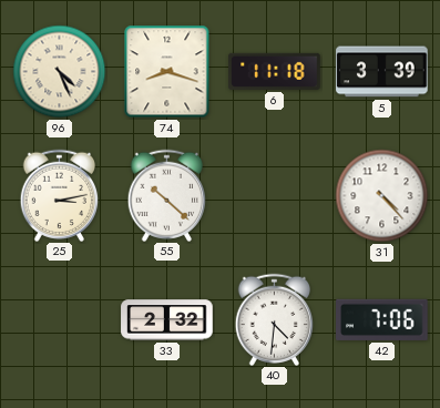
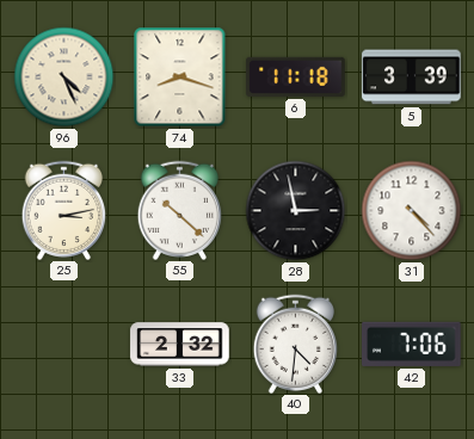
28: none -> 2:58
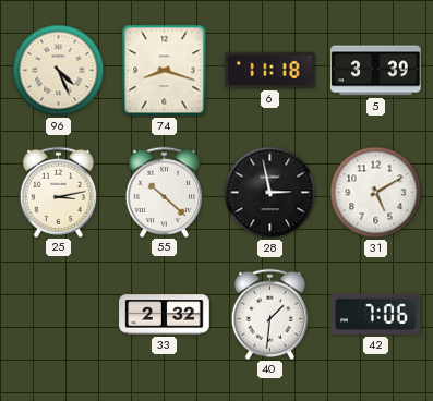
31: 4:23 -> 5:10
40: 4:31 -> 1:31
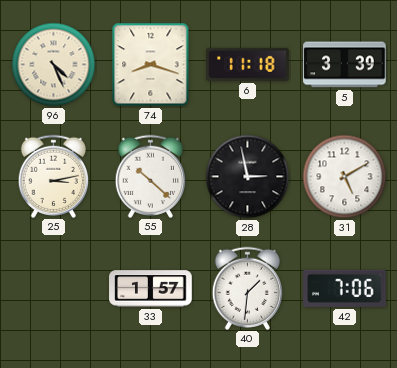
33: 2:32 -> 1:57
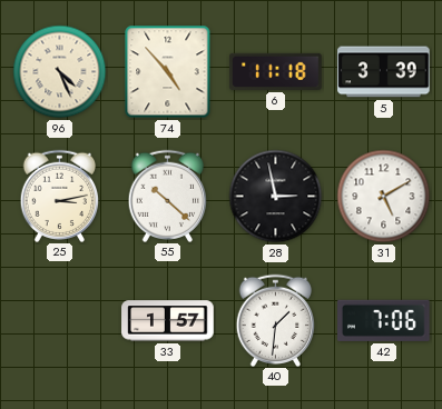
74: 8:18 -> 4:53
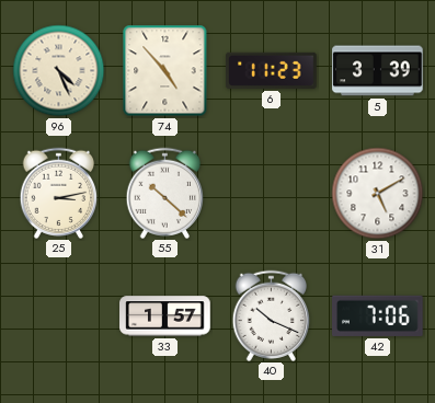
6: 11:18 -> 11:23
28: 2:58 -> none
40: 1:31 -> 10:19
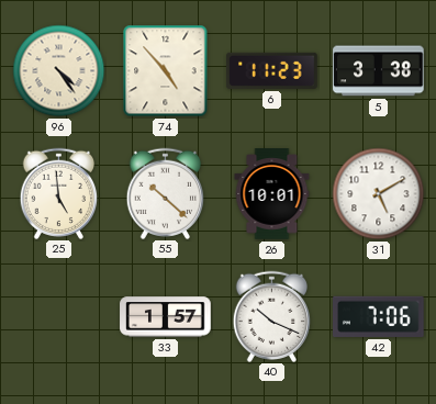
96: 4:26 -> 4:24
5: 3:39 -> 3:38
25: 3:13 -> 4:59
26: none -> 10:01
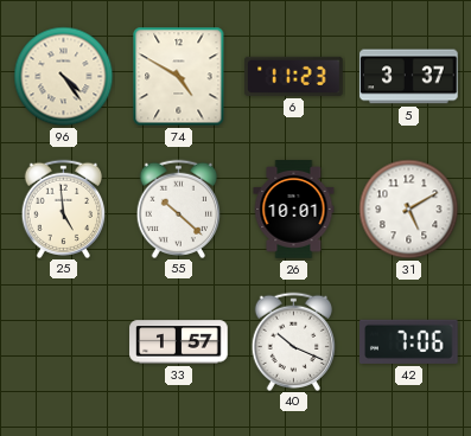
74: 4:53 -> 4:50
5: 3:38 -> 3:37
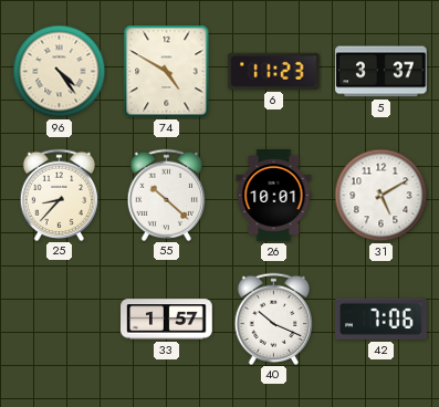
25: 4:59 -> 8:37
